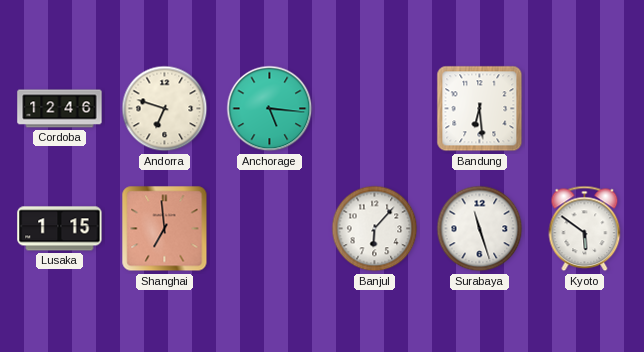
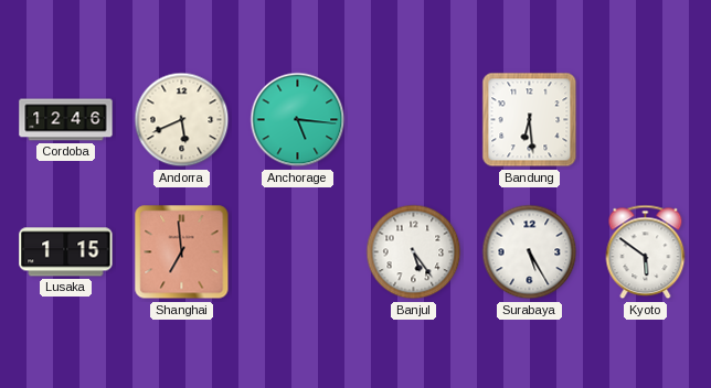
Andorra: 6:48 -> 5:41
Banjul: 6:07 -> 5:24
Surabaya: 11:27 -> 5:25
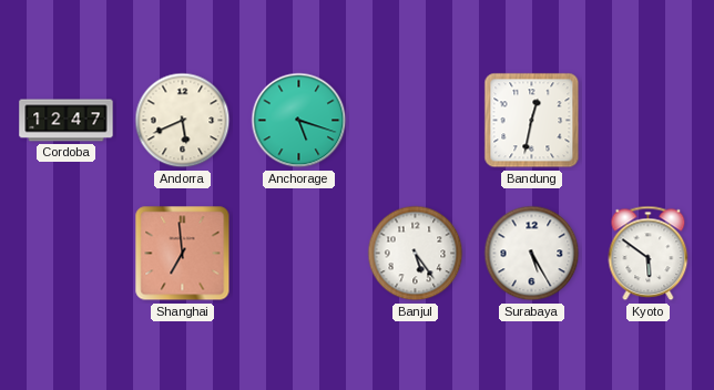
Cordoba: 12:46 -> 12:47
Anchorage: 5:16 -> 5:18
Bandung: 6:29 -> 12:32
Lusaka: 1:15 -> none
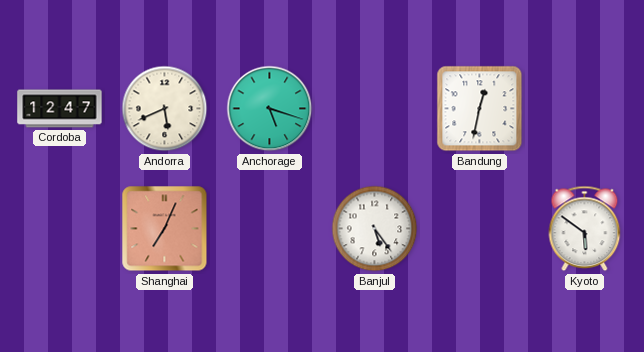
Shanghai: 6:59 -> 7:04
Surabaya: 5:25 -> none
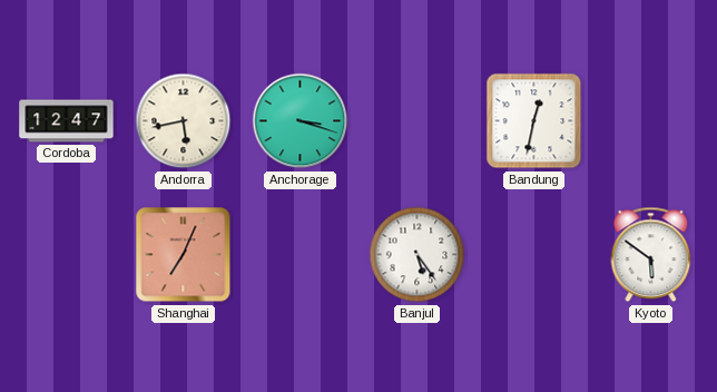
Andorra: 5:41 -> 5:43
Anchorage: 5:18 -> 3:18
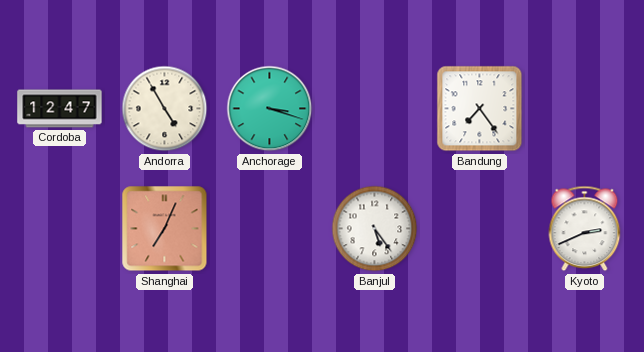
Andorra: 5:43 -> 4:55
Bandung: 12:32 -> 7:24
Kyoto: 5:51 -> 2:41
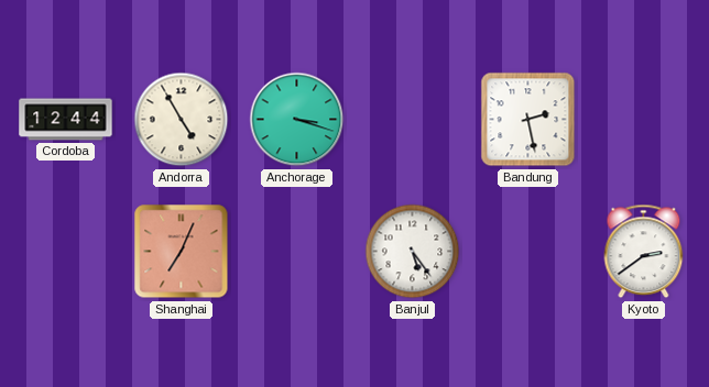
Cordoba: 12:47 -> 12:44
Bandung: 7:24 -> 2:28
Kyoto: 2:41 -> 2:39
